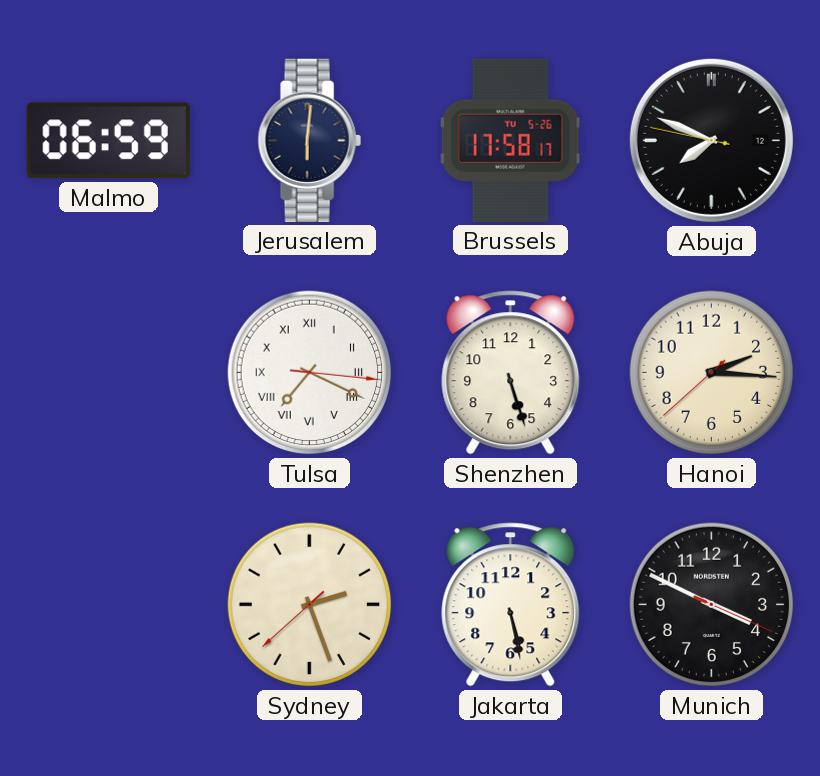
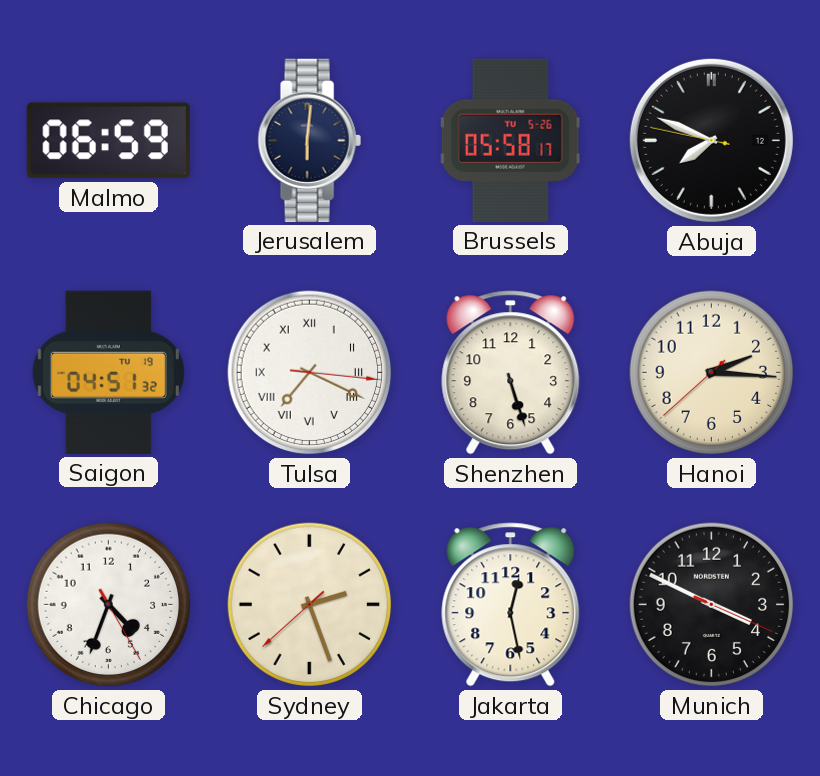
Brussels: 17:58 -> 05:58
Saigon: none -> 04:51
Chicago: none -> 4:33
Jakarta: 5:28 -> 12:28
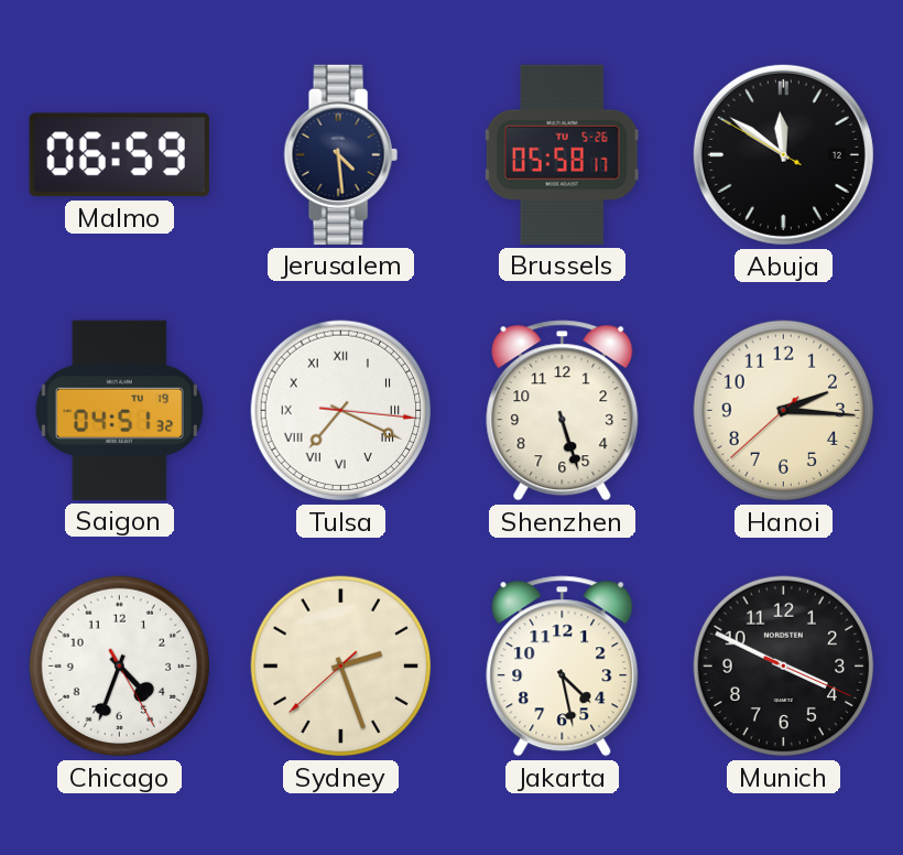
Jerusalem: 6:01 -> 4:29
Abuja: 7:48 -> 11:50
Jakarta: 12:28 -> 4:28
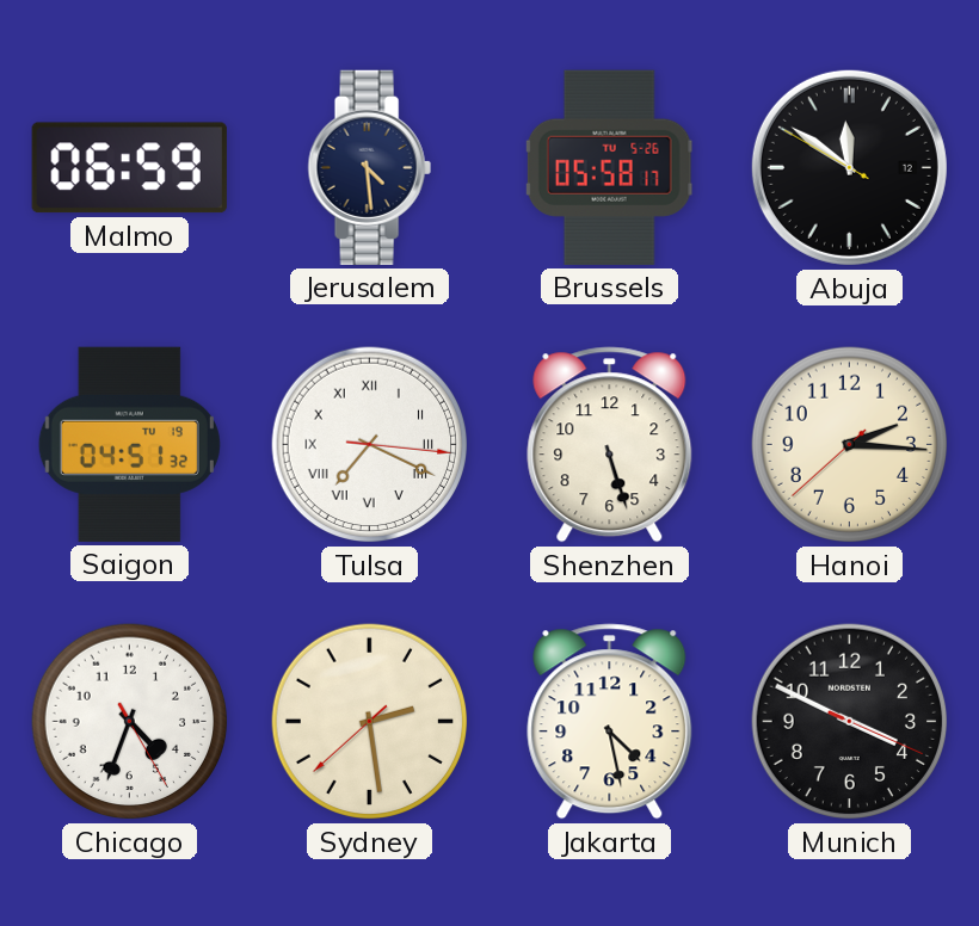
Sydney: 2:26 -> 2:28
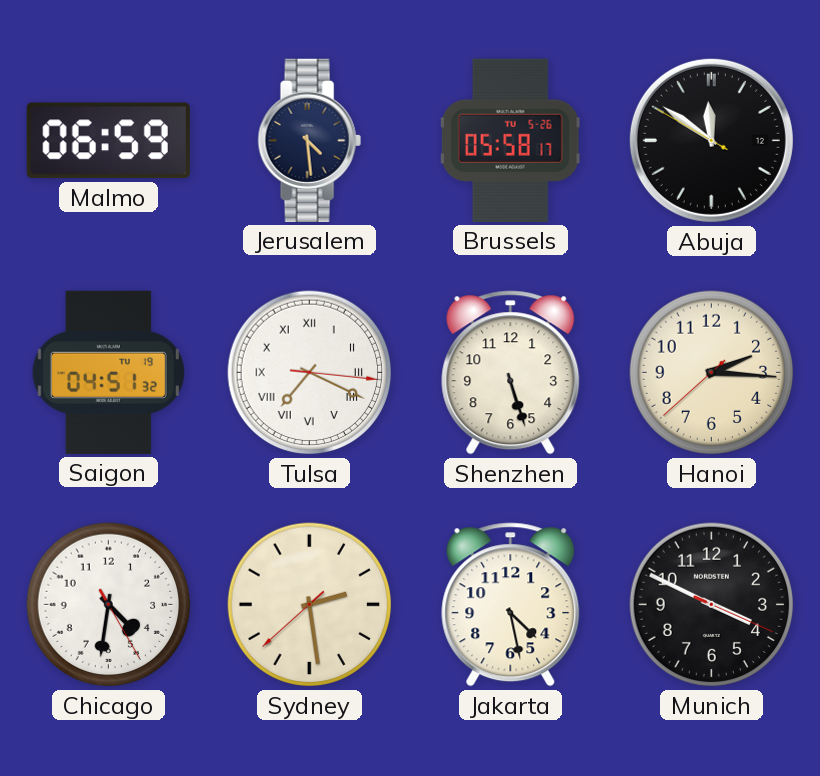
Chicago: 4:33 -> 4:31
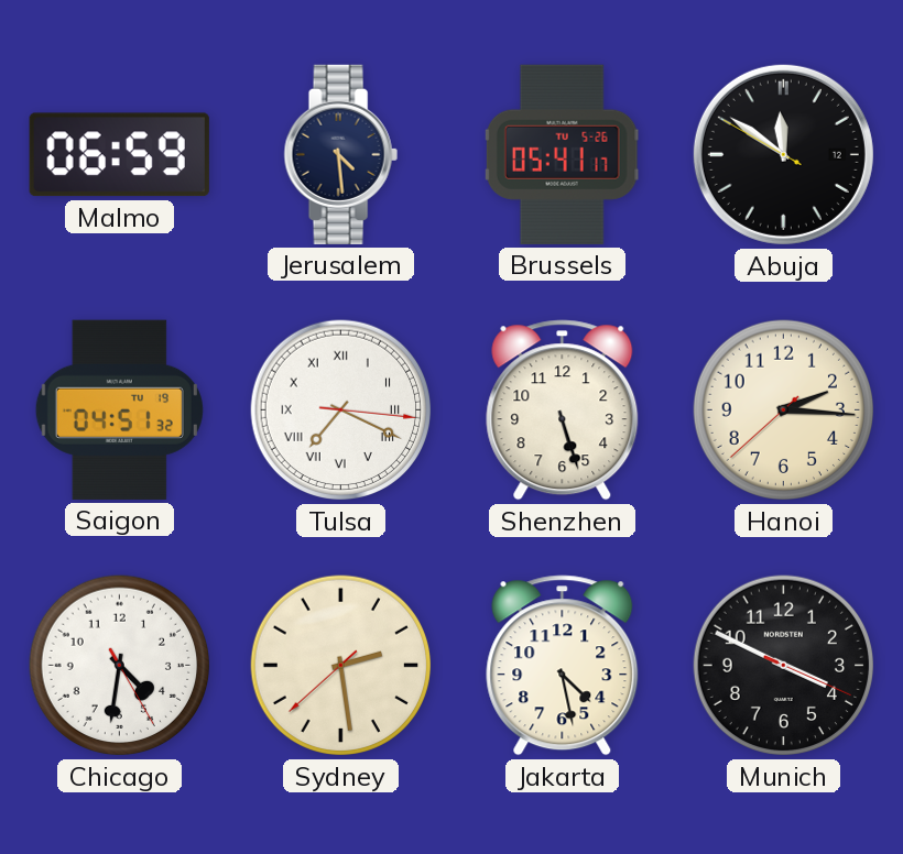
Brussels: 05:58 -> 05:41
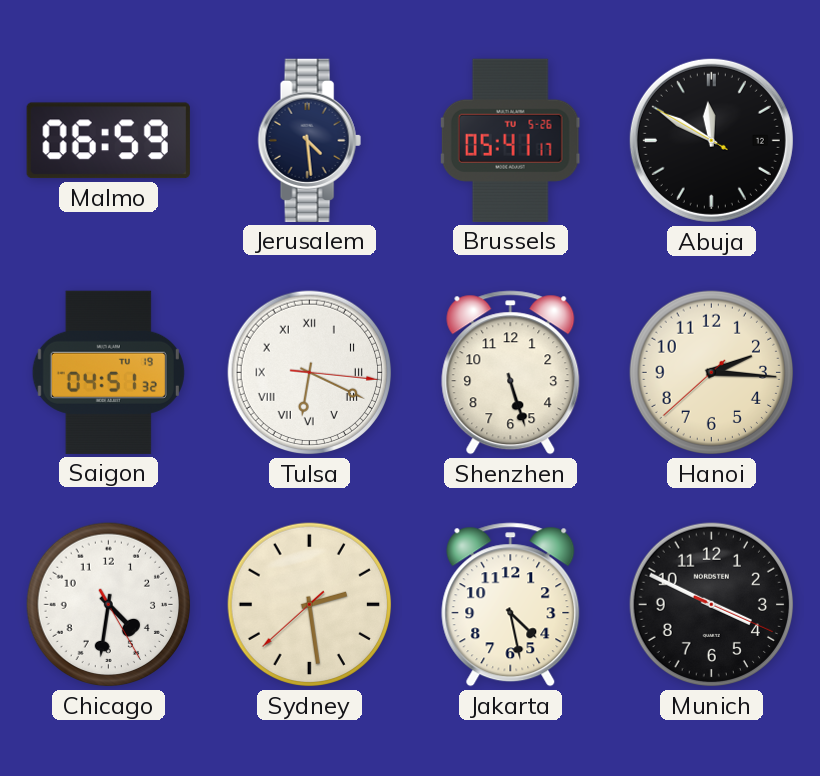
Abuja: 11:50 -> 11:49
Tulsa: 7:19 -> 6:19
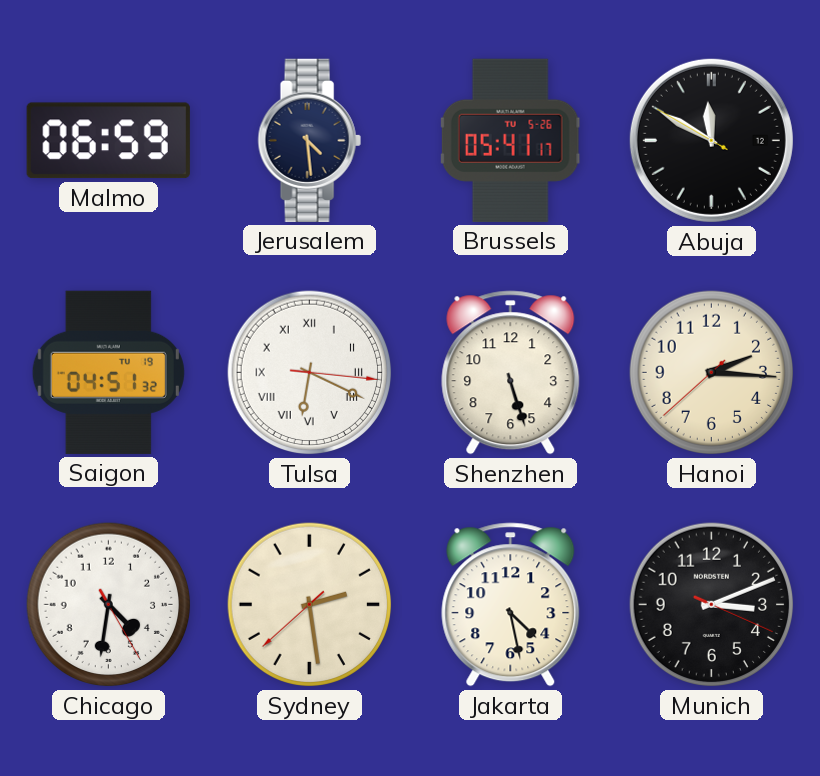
Munich: 3:49 -> 3:11
